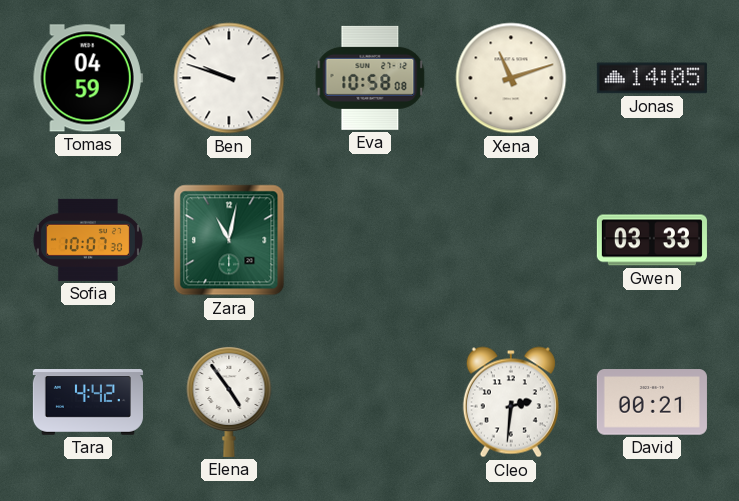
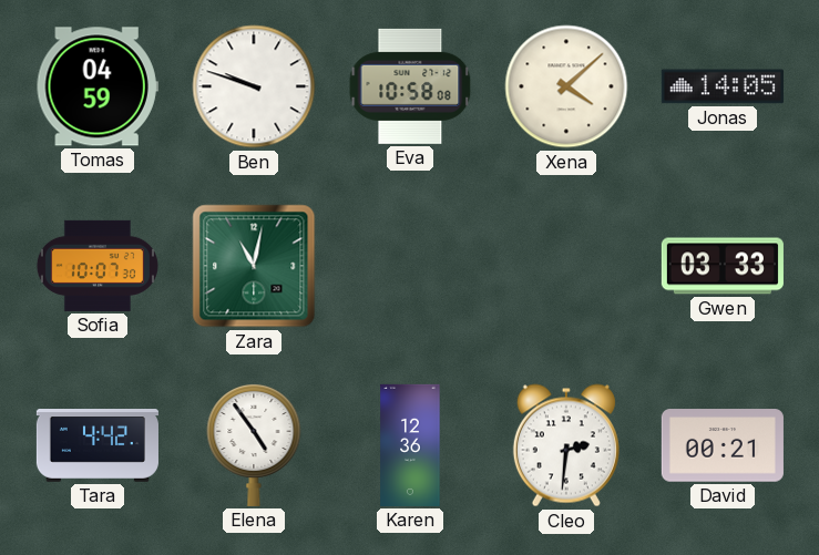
Xena: 11:12 -> 4:08
Karen: none -> 12:36
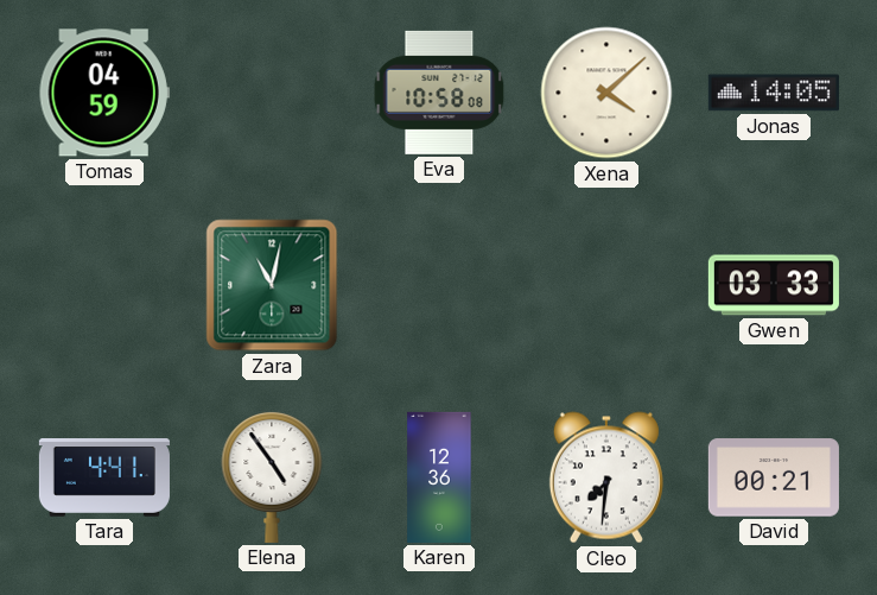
Ben: 9:48 -> none
Sofia: 10:07 -> none
Tara: 4:42 -> 4:41
Cleo: 2:31 -> 7:31
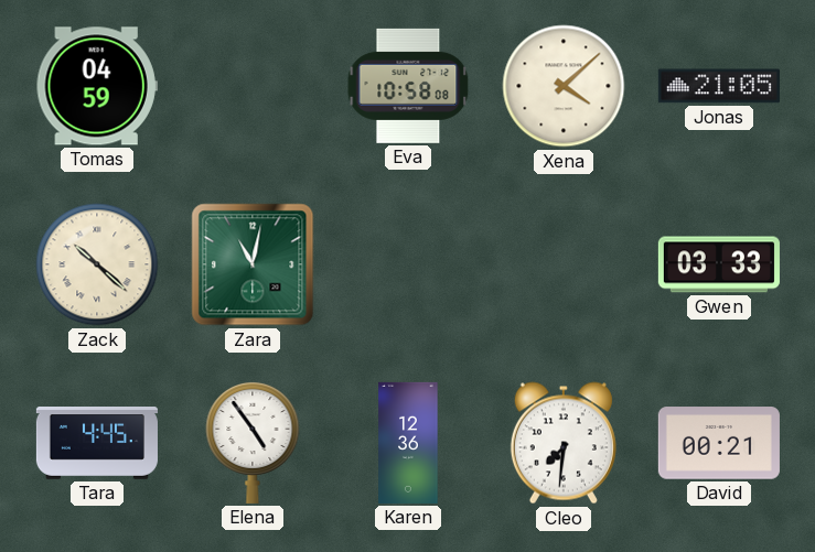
Jonas: 14:05 -> 21:05
Zack: none -> 10:22
Tara: 4:41 -> 4:45
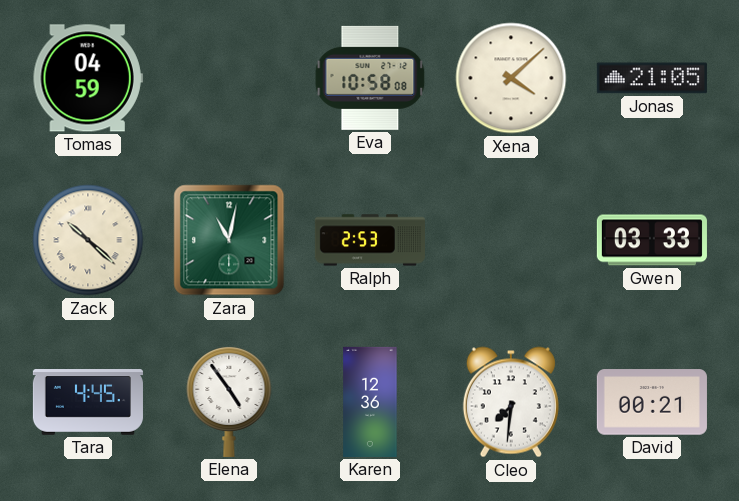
Ralph: none -> 2:53
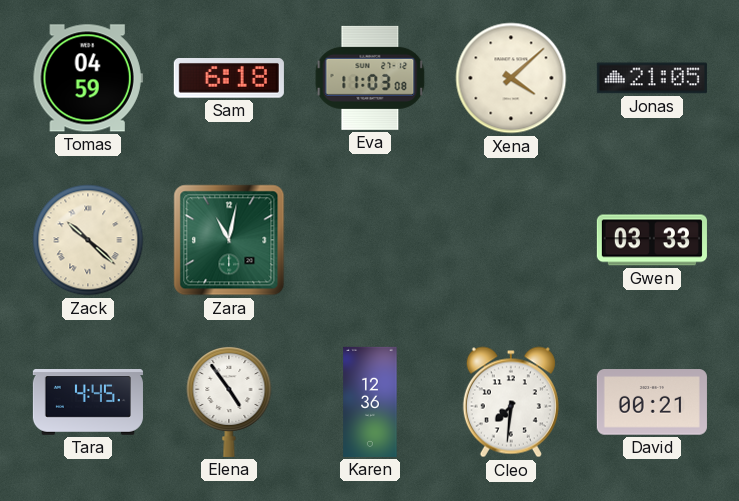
Sam: none -> 6:18
Eva: 10:58 -> 11:03
Ralph: 2:53 -> none
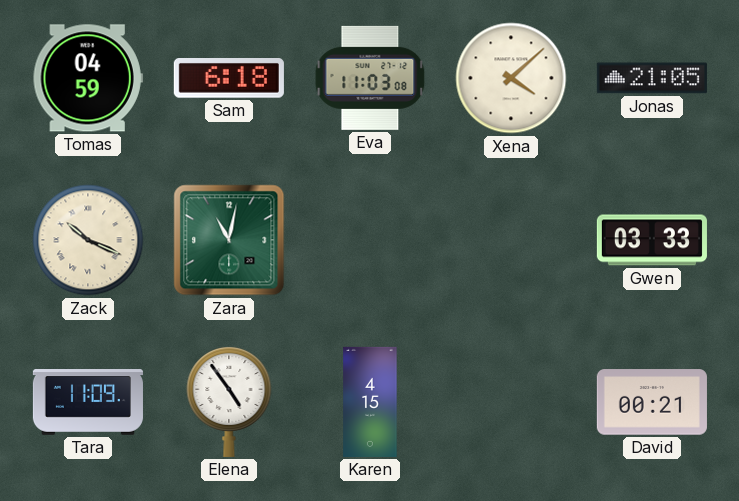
Zack: 10:22 -> 10:19
Tara: 4:45 -> 11:09
Karen: 12:36 -> 4:15
Cleo: 7:31 -> none
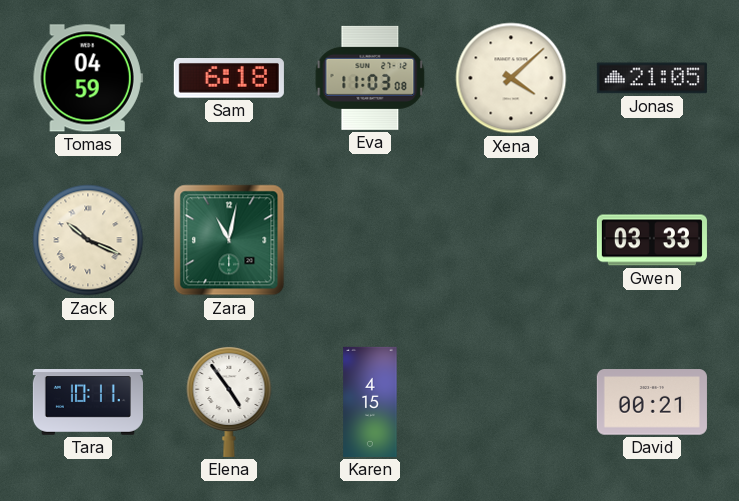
Tara: 11:09 -> 10:11
